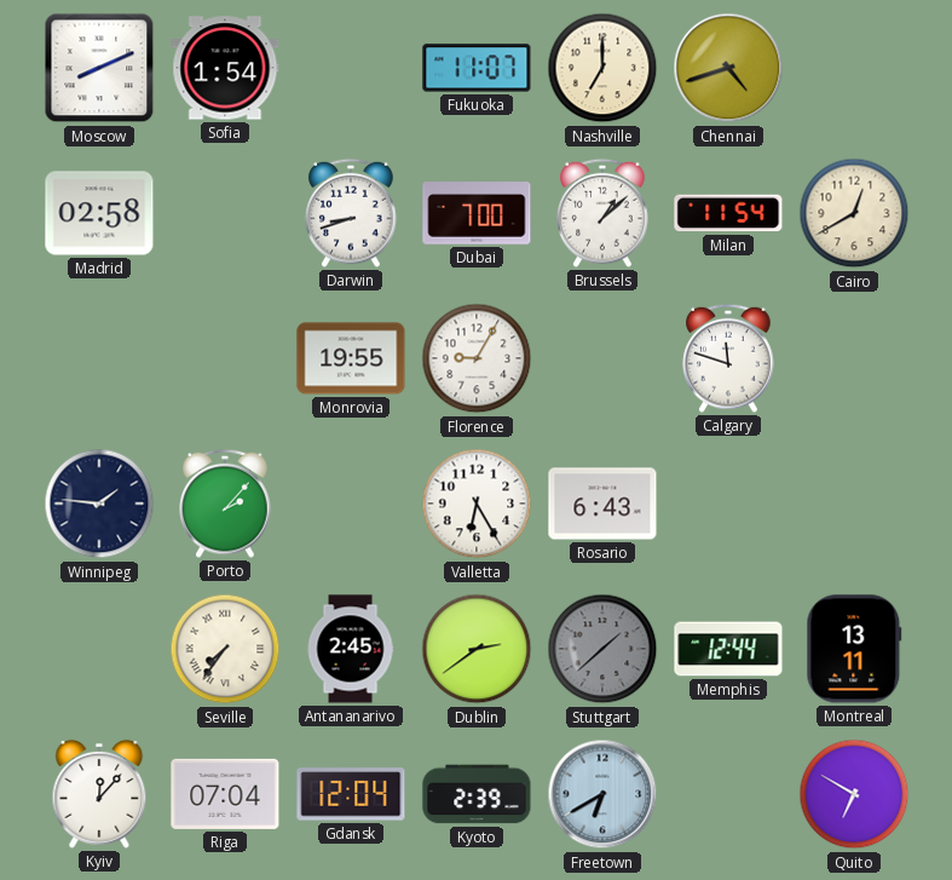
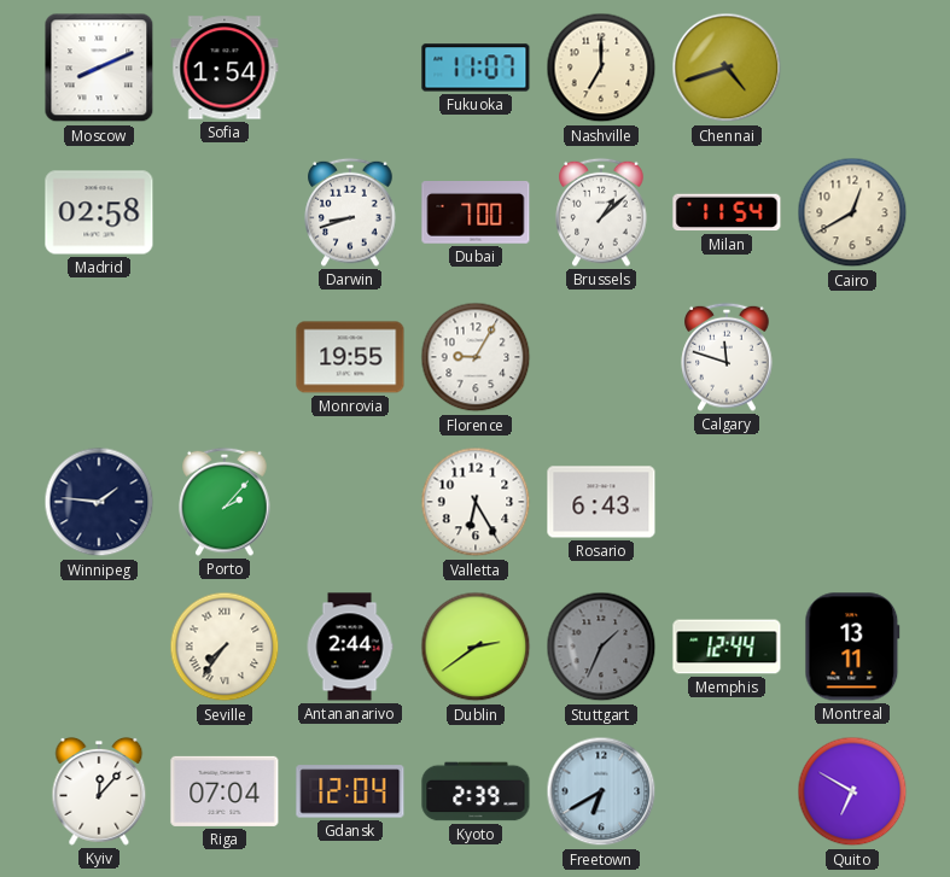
Antananarivo: 2:45 -> 2:44
Stuttgart: 1:38 -> 1:34
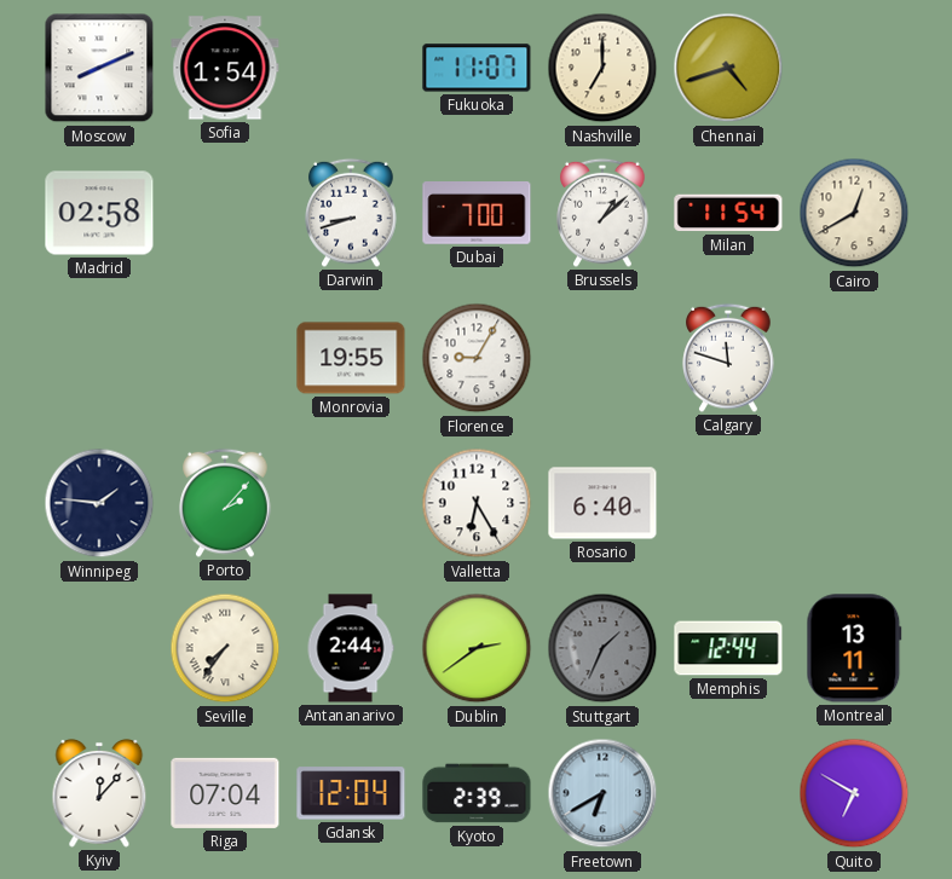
Rosario: 6:43 -> 6:40
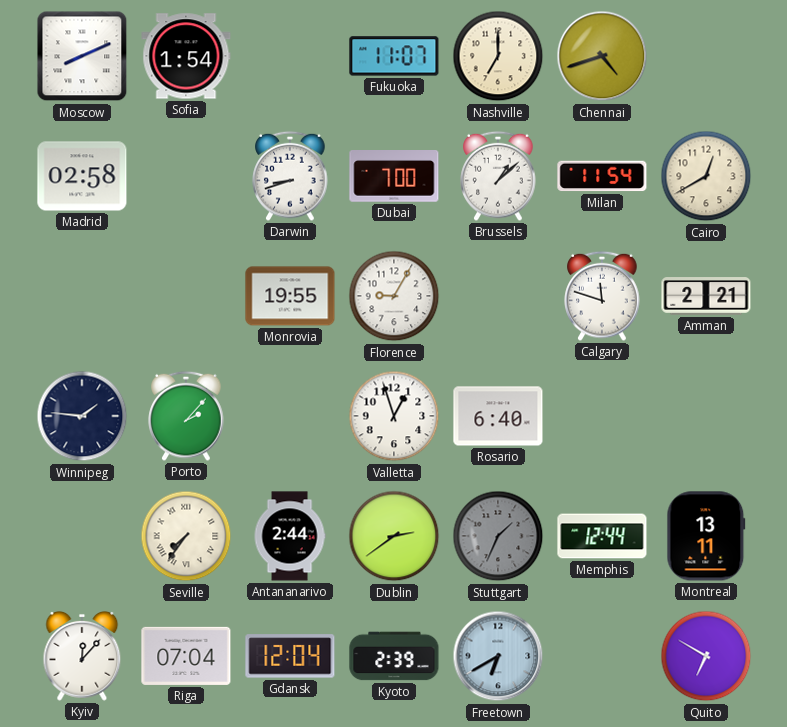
Amman: none -> 2:21
Valletta: 6:25 -> 12:57
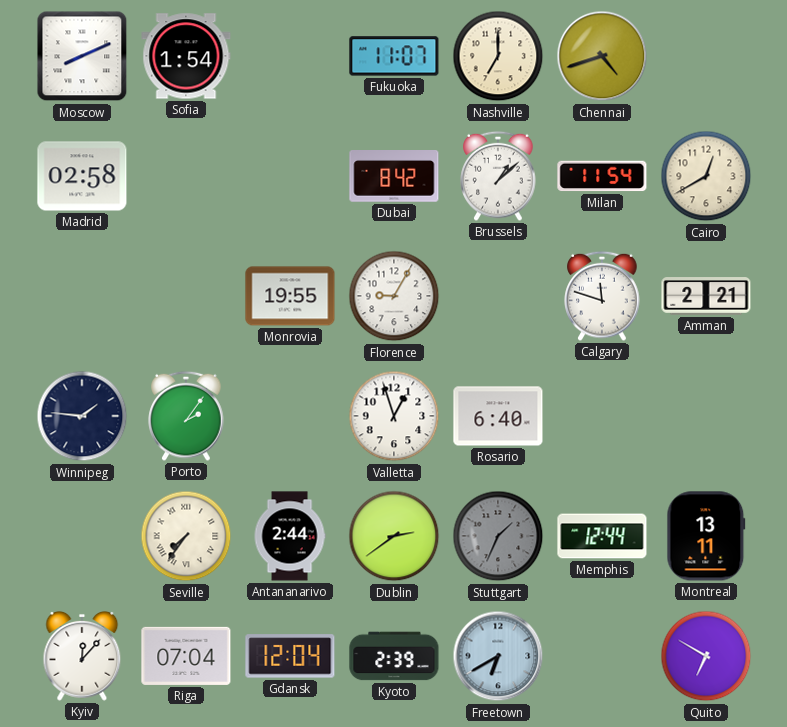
Darwin: 8:42 -> none
Dubai: 7:00 -> 8:42
Porto: 2:07 -> 2:06
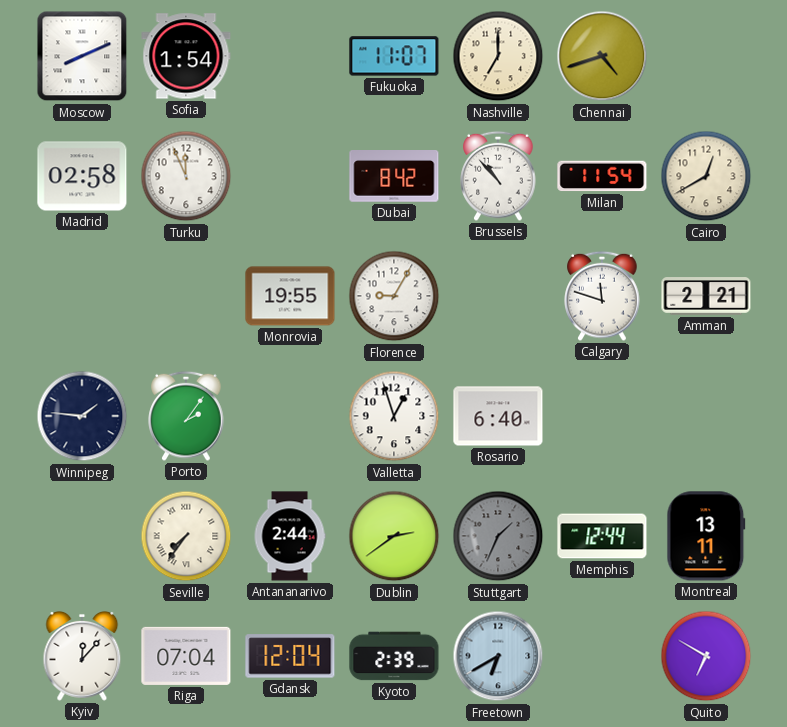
Turku: none -> 11:56
Brussels: 1:08 -> 10:53
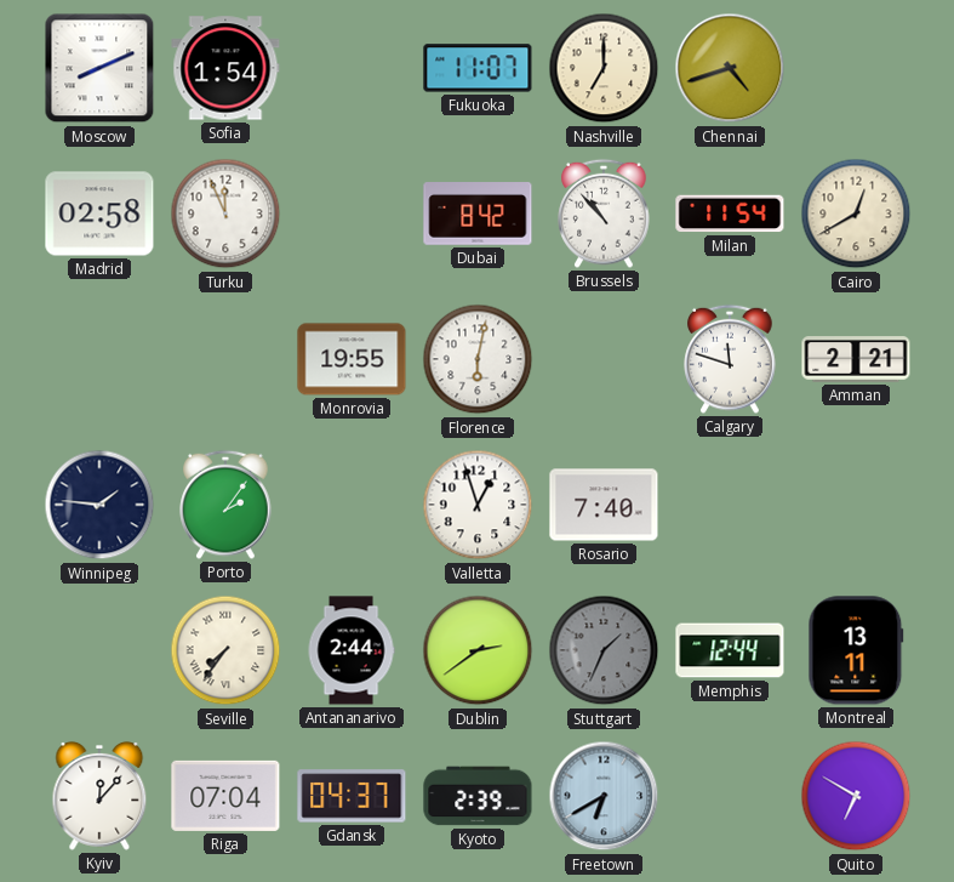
Florence: 9:05 -> 6:02
Rosario: 6:40 -> 7:40
Gdansk: 12:04 -> 04:37
